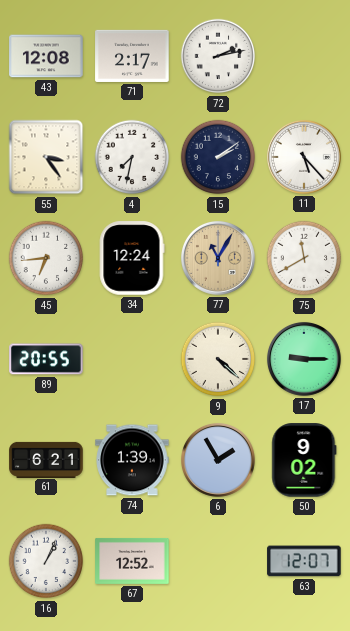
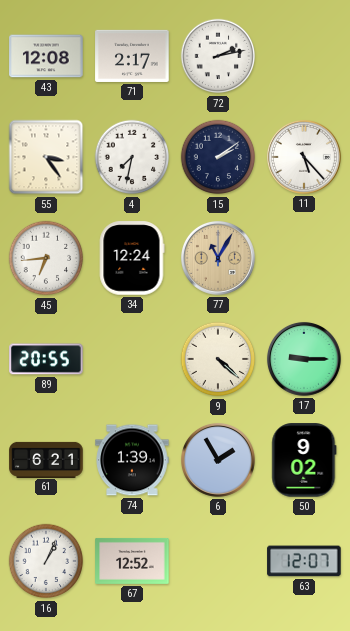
75: 11:40 -> none
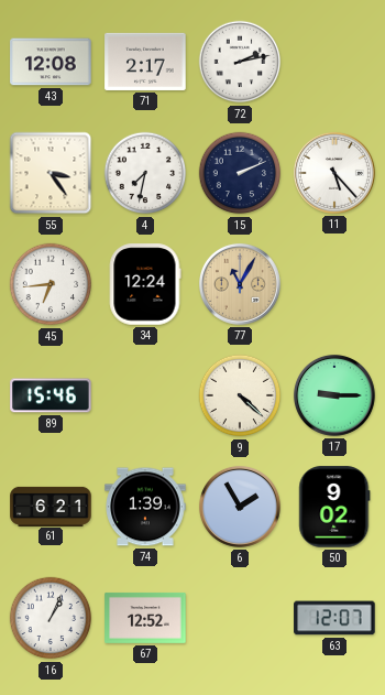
15: 2:09 -> 2:11
89: 20:55 -> 15:46
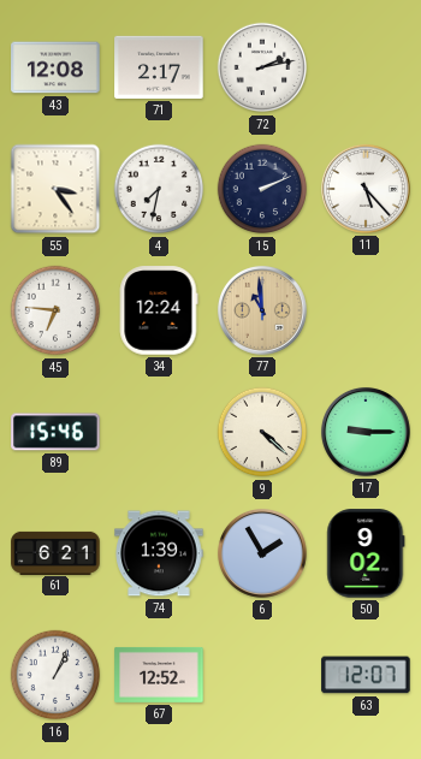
45: 6:44 -> 6:46
77: 11:05 -> 10:59
